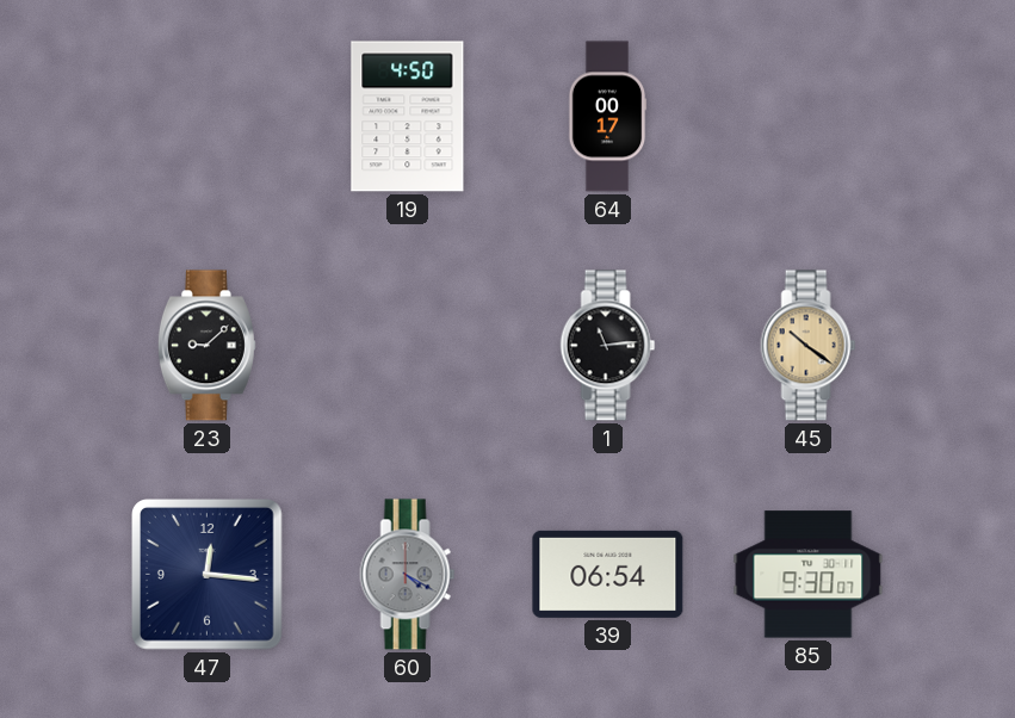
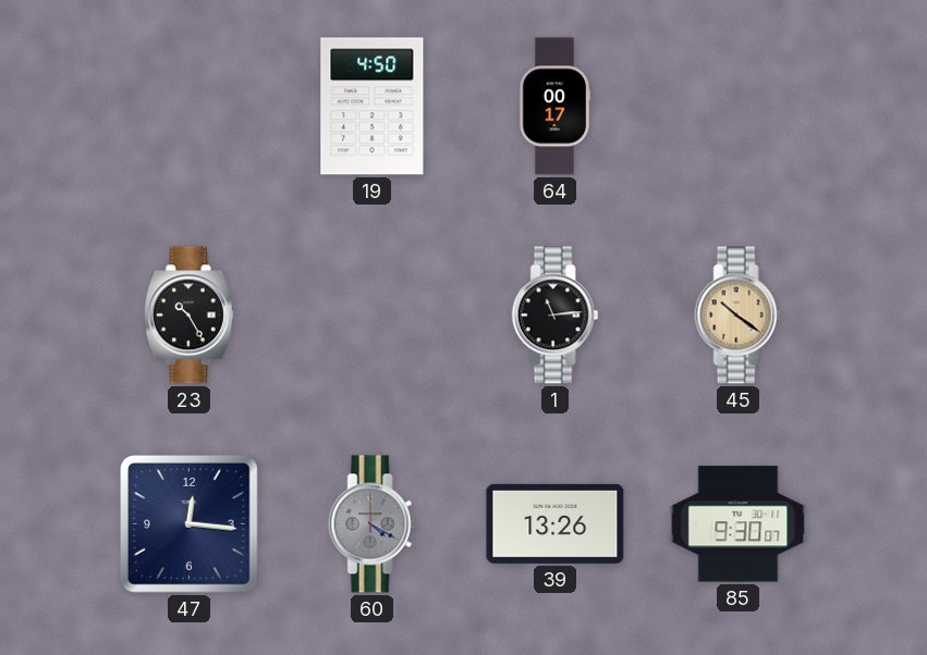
23: 9:08 -> 10:25
39: 06:54 -> 13:26
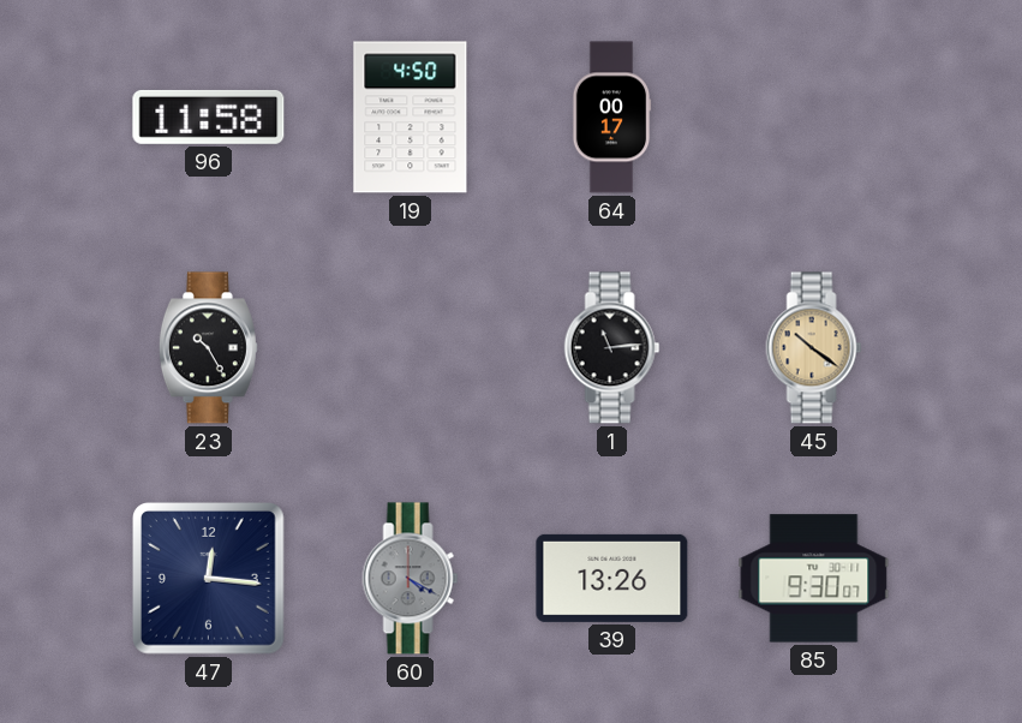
96: none -> 11:58
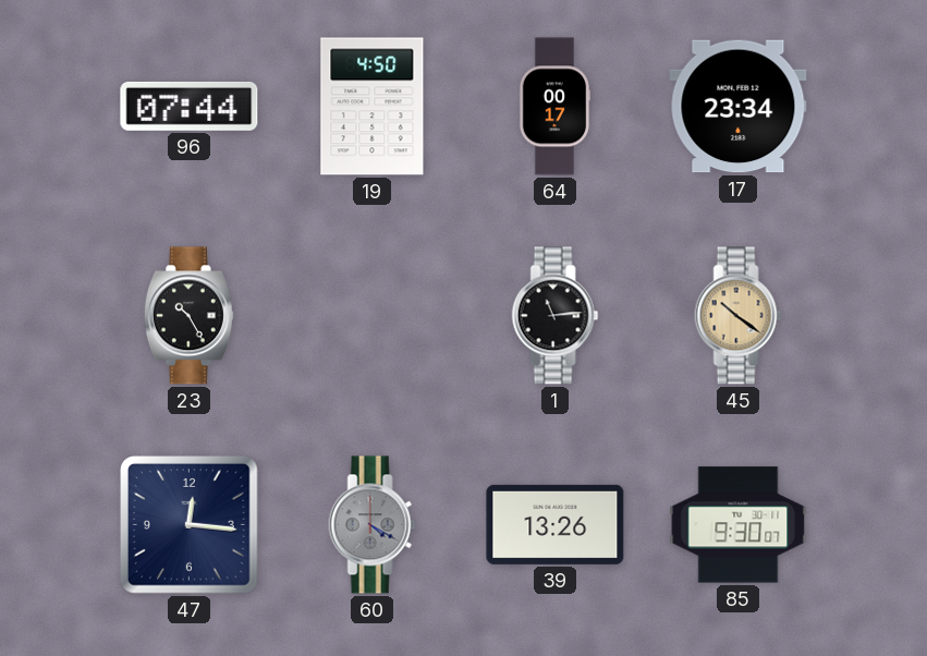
96: 11:58 -> 07:44
17: none -> 23:34
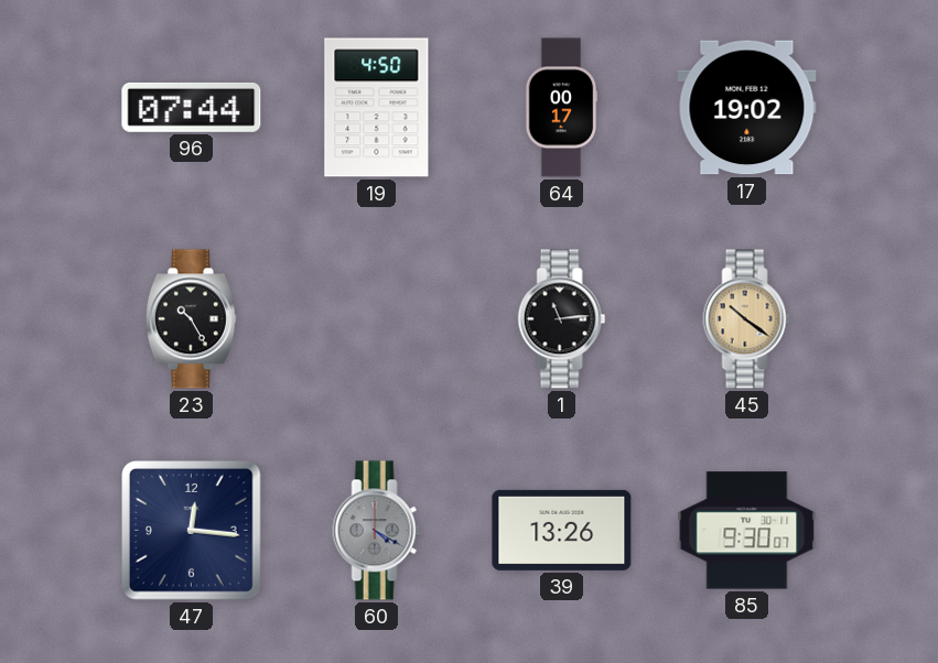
17: 23:34 -> 19:02
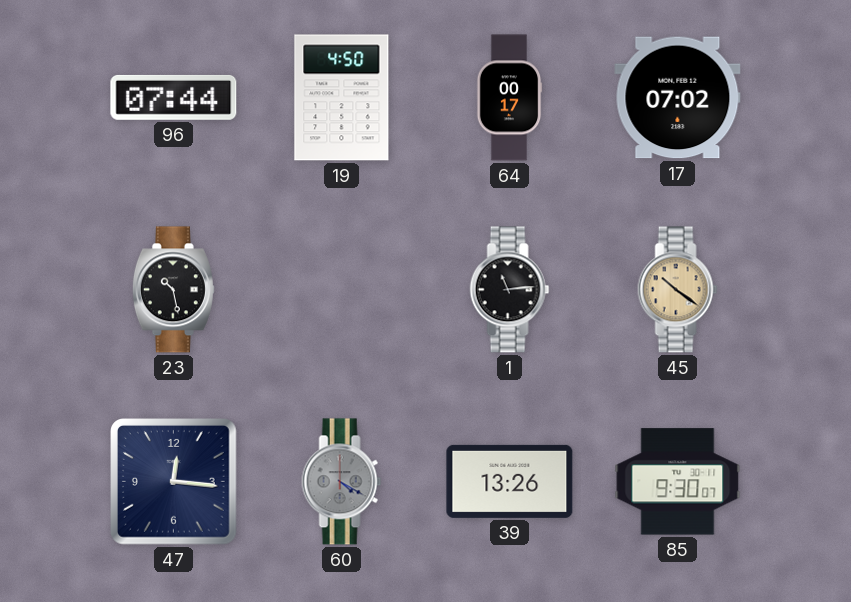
17: 19:02 -> 07:02
23: 10:25 -> 10:28
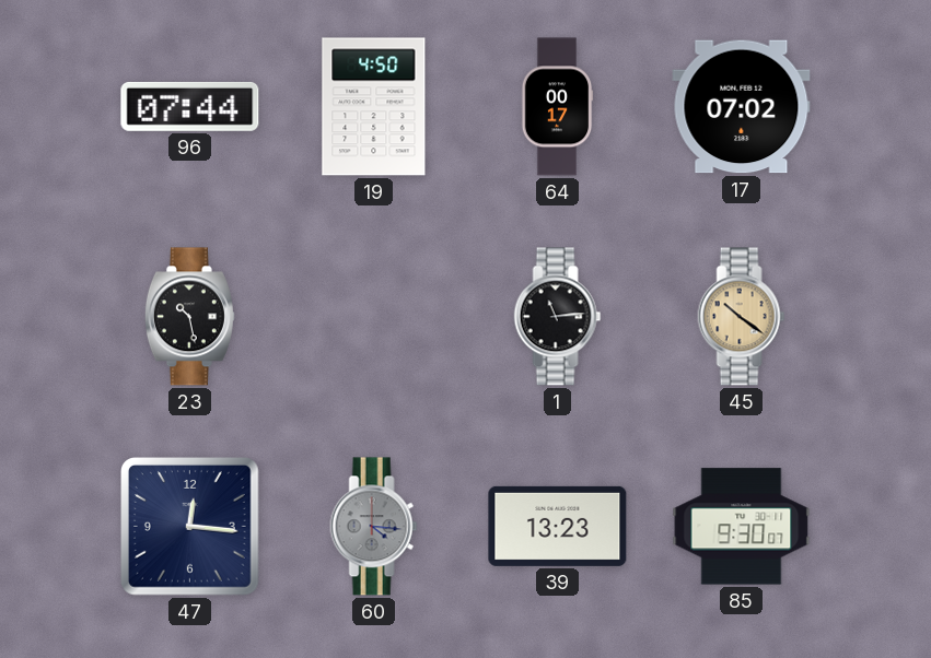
60: 4:20 -> 4:16
39: 13:26 -> 13:23
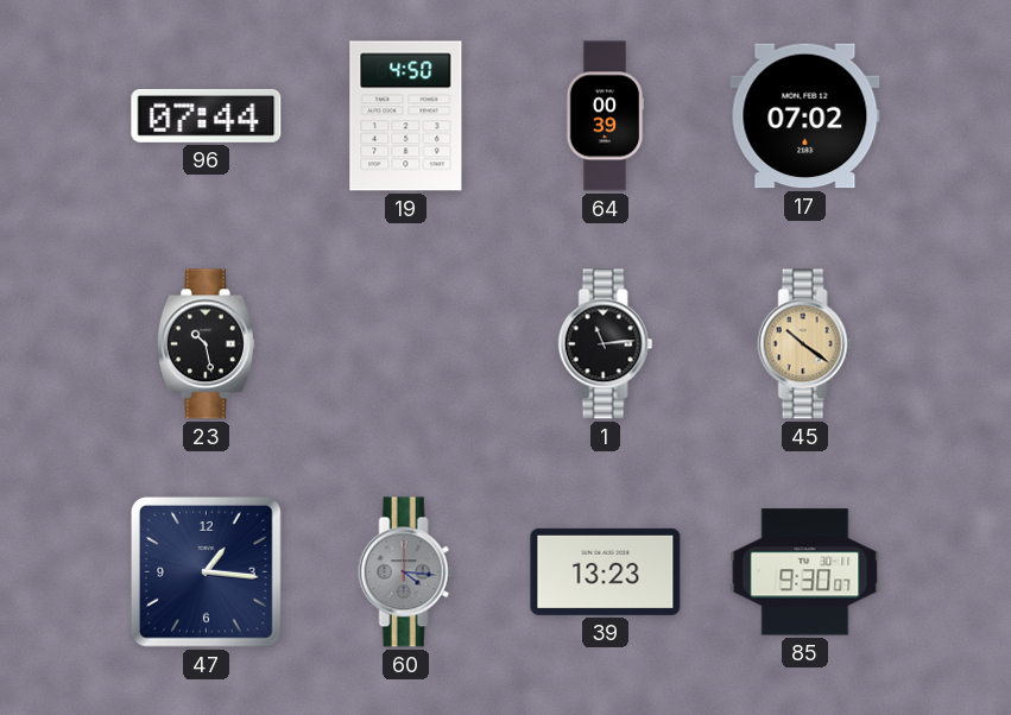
64: 00:17 -> 00:39
47: 12:16 -> 1:16
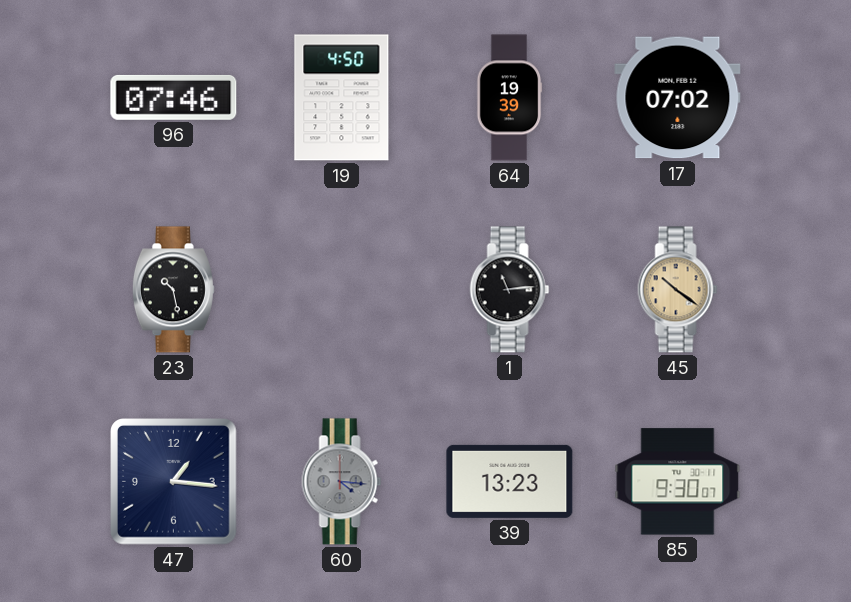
96: 07:44 -> 07:46
64: 00:39 -> 19:39
